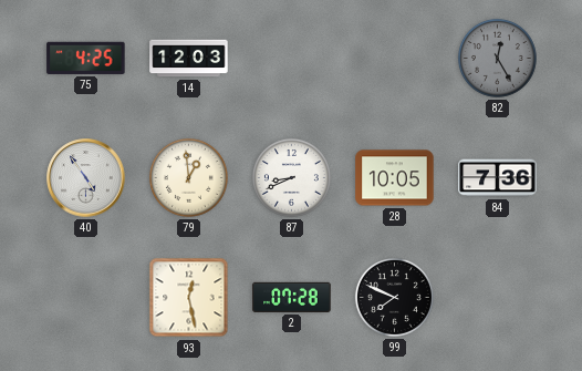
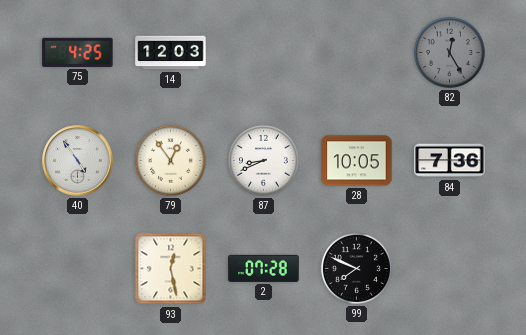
79: 12:59 -> 12:54
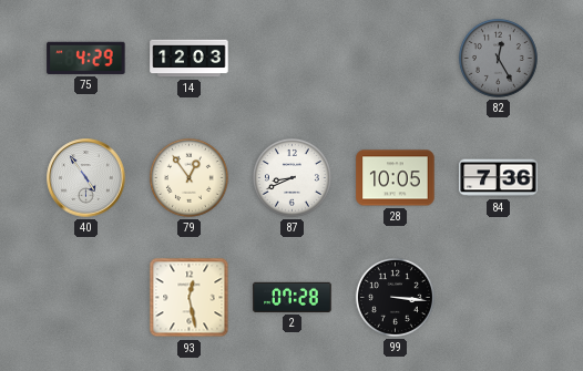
75: 4:25 -> 4:29
99: 7:49 -> 3:16
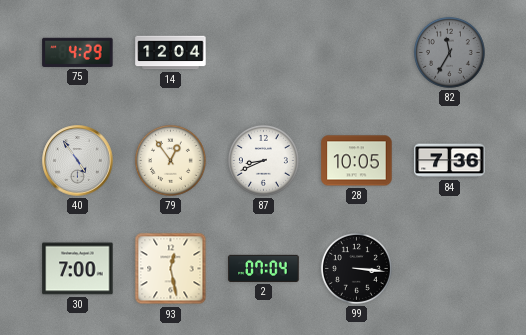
14: 12:03 -> 12:04
82: 12:25 -> 11:35
30: none -> 7:00
2: 07:28 -> 07:04
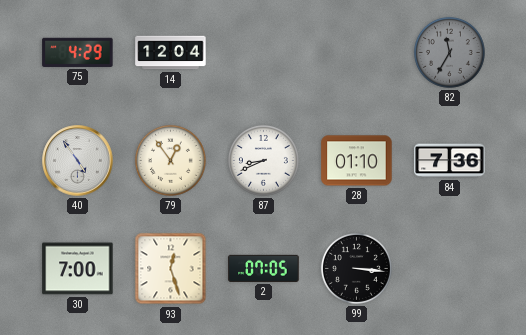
28: 10:05 -> 01:10
93: 12:28 -> 12:27
2: 07:04 -> 07:05
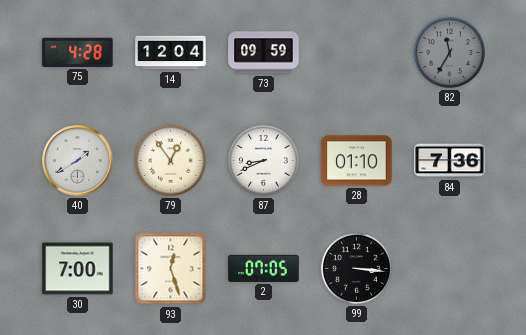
75: 4:29 -> 4:28
73: none -> 09:59
40: 4:54 -> 1:40
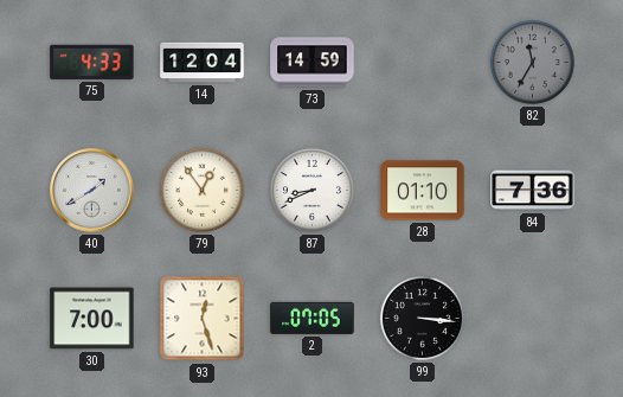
75: 4:28 -> 4:33
73: 09:59 -> 14:59
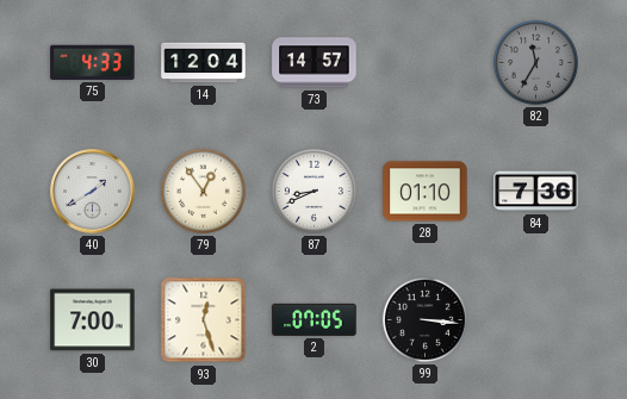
73: 14:59 -> 14:57
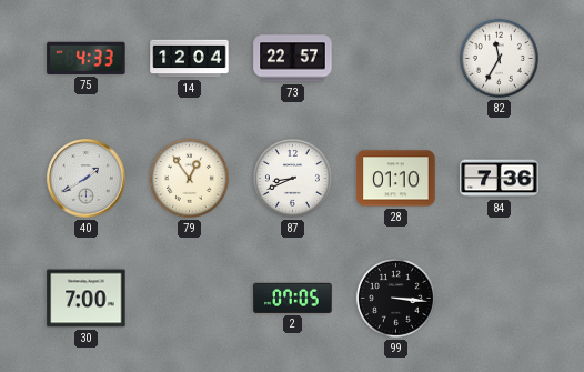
73: 14:57 -> 22:57
82 dial: grey -> white
93: 12:27 -> none
